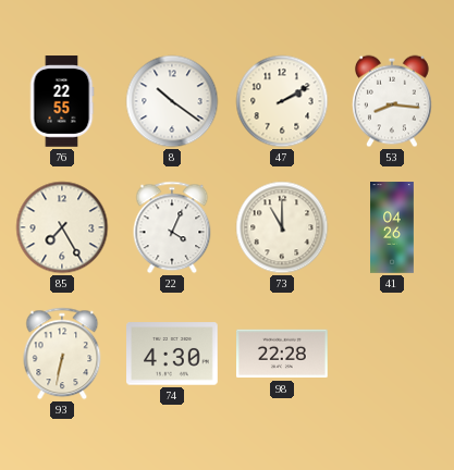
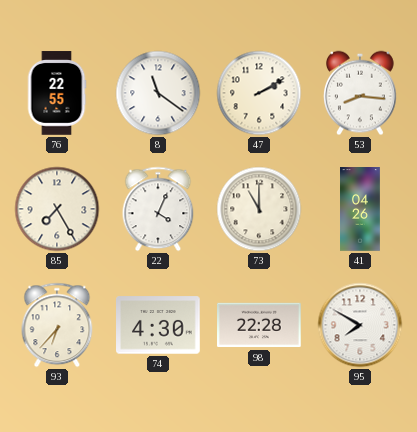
8: 10:21 -> 11:21
93: 6:32 -> 6:37
95: none -> 7:50
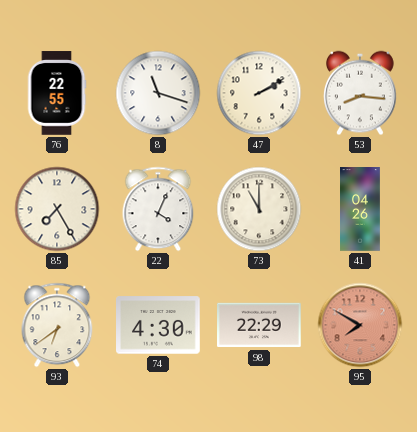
8: 11:21 -> 11:18
93: 6:37 -> 6:39
98: 22:28 -> 22:29
95 dial: white -> salmon
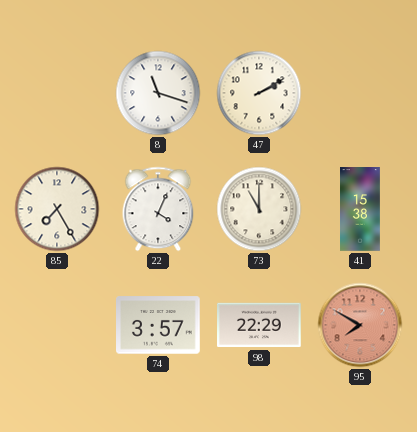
76: 22:55 -> none
53: 8:16 -> none
41: 04:26 -> 15:38
93: 6:39 -> none
74: 4:30 -> 3:57
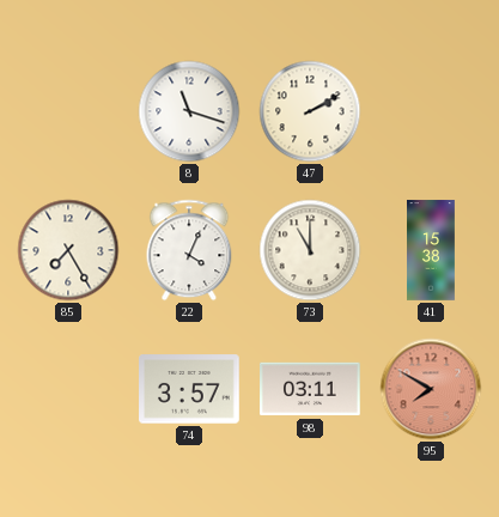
98: 22:29 -> 03:11
